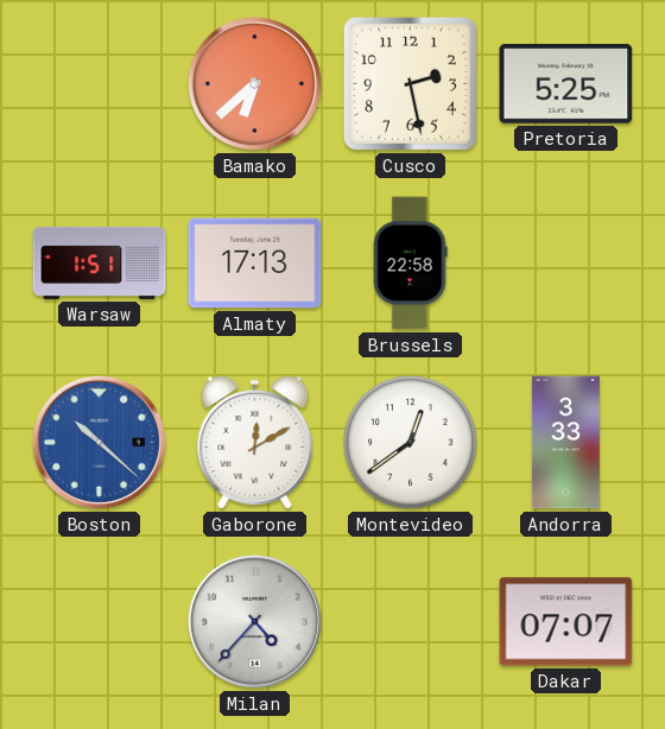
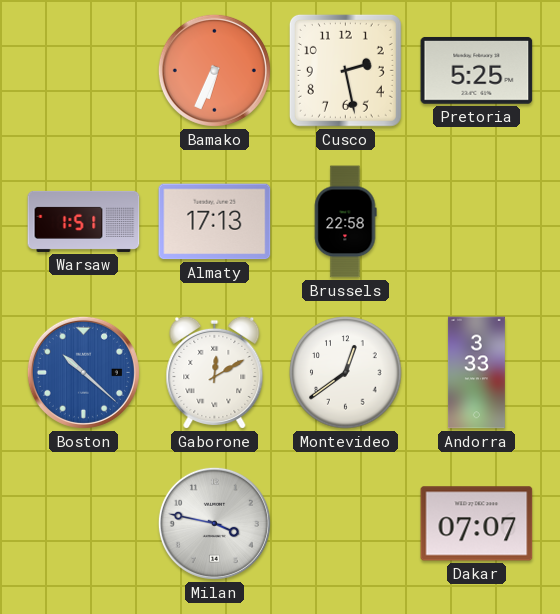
Bamako: 6:38 -> 6:34
Milan: 4:37 -> 3:47
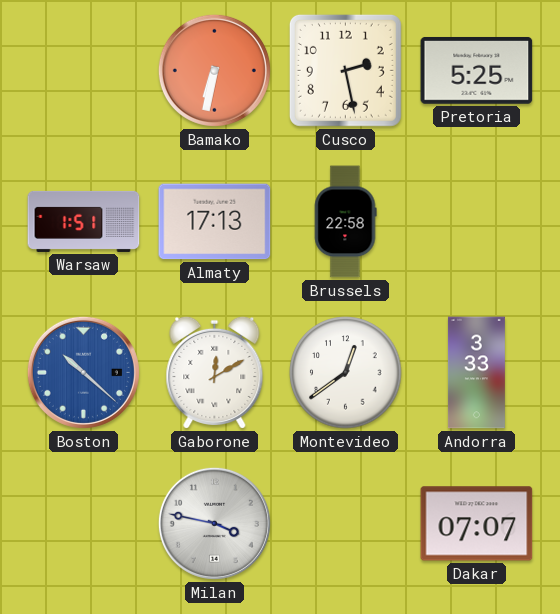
Bamako: 6:34 -> 6:32
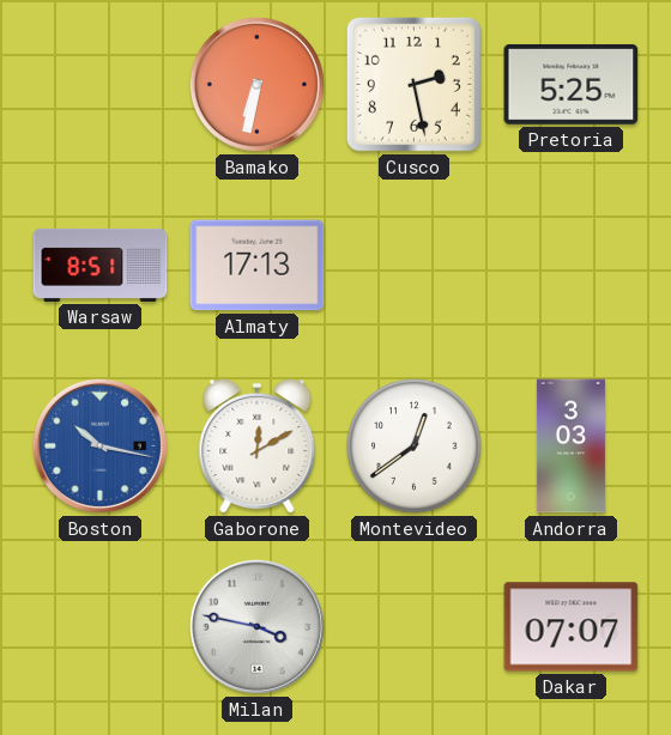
Warsaw: 1:51 -> 8:51
Brussels: 22:58 -> none
Boston: 10:22 -> 10:17
Andorra: 3:33 -> 3:03
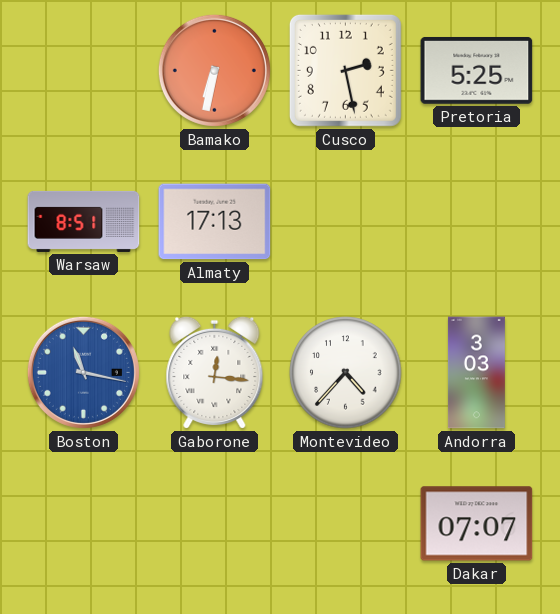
Boston: 10:17 -> 11:17
Gaborone: 12:10 -> 12:16
Montevideo: 12:39 -> 4:37
Milan: 3:47 -> none
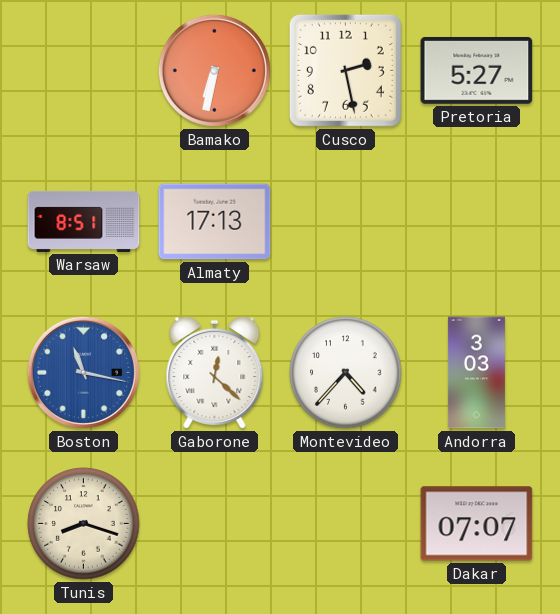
Pretoria: 5:25 -> 5:27
Gaborone: 12:16 -> 12:22
Tunis: none -> 8:18
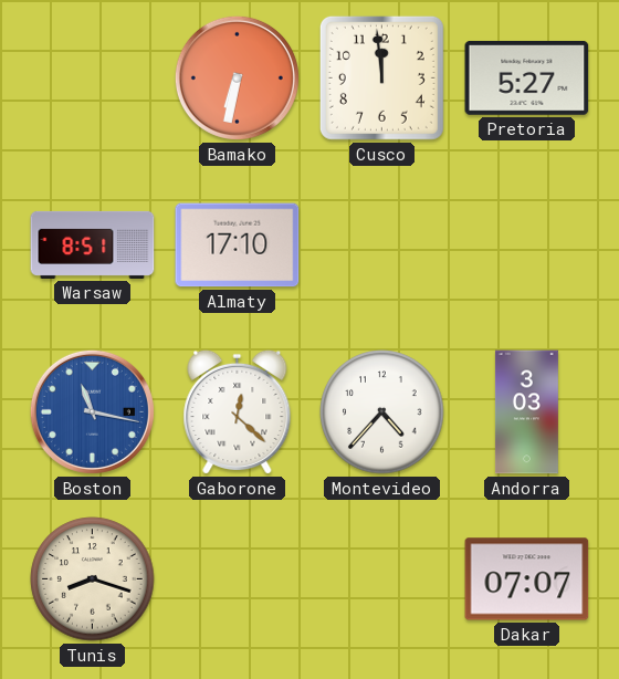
Cusco: 2:28 -> 11:59
Almaty: 17:13 -> 17:10
